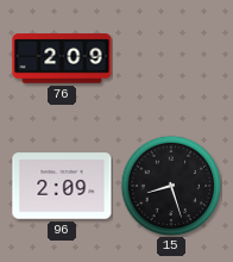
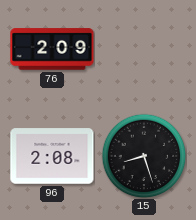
96: 2:09 -> 2:08
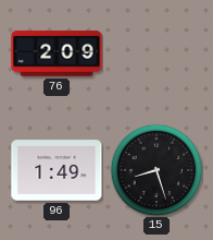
96: 2:08 -> 1:49
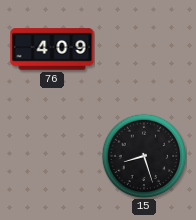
76: 2:09 -> 4:09
96: 1:49 -> none
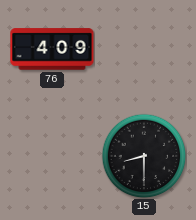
15: 8:27 -> 8:30
